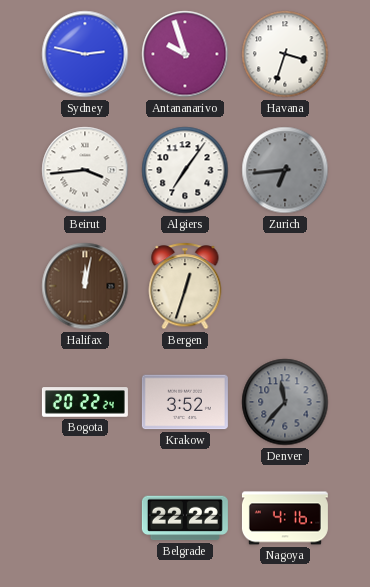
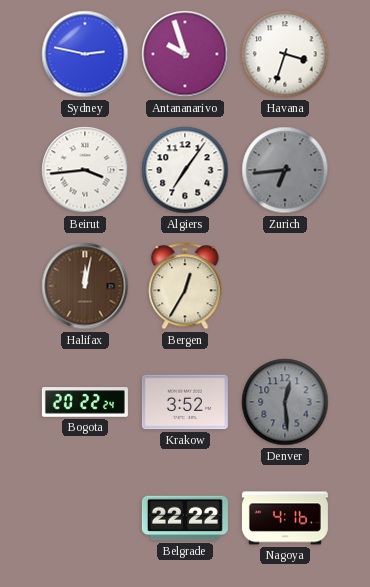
Bergen: 12:33 -> 12:35
Denver: 11:37 -> 12:29
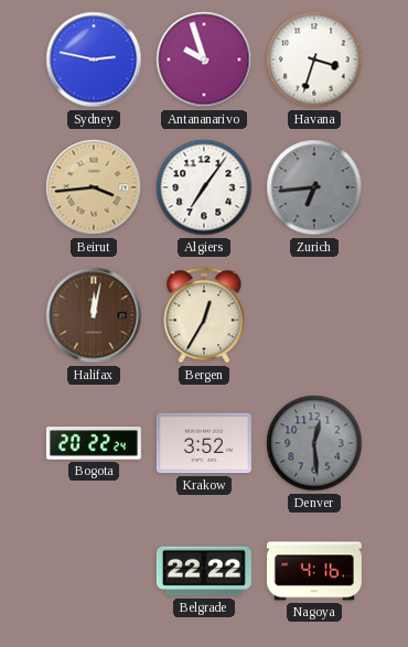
Beirut dial: white -> champagne
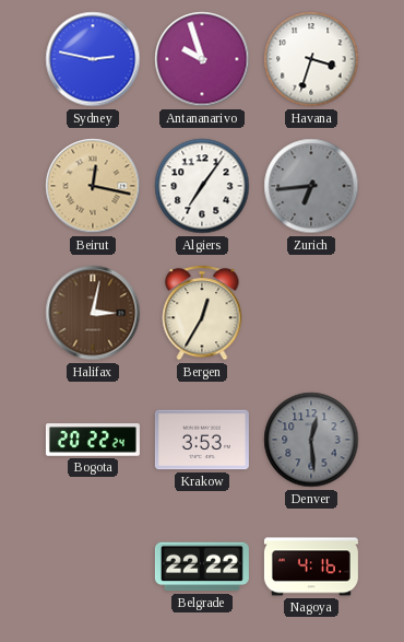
Beirut: 3:44 -> 12:17
Halifax: 12:02 -> 3:02
Krakow: 3:52 -> 3:53
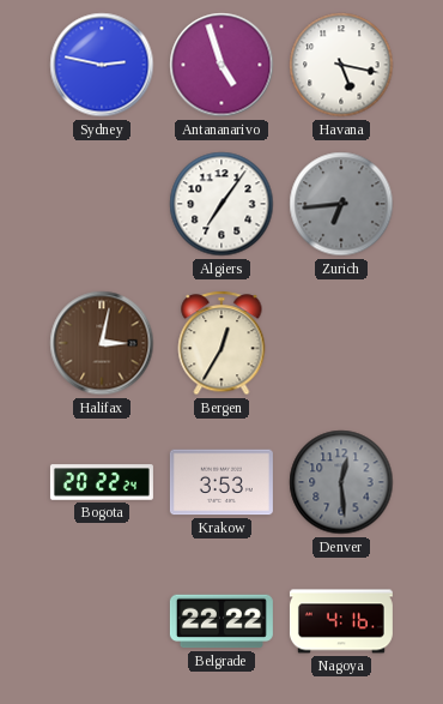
Antananarivo: 9:57 -> 4:57
Havana: 3:33 -> 5:17
Beirut: 12:17 -> none
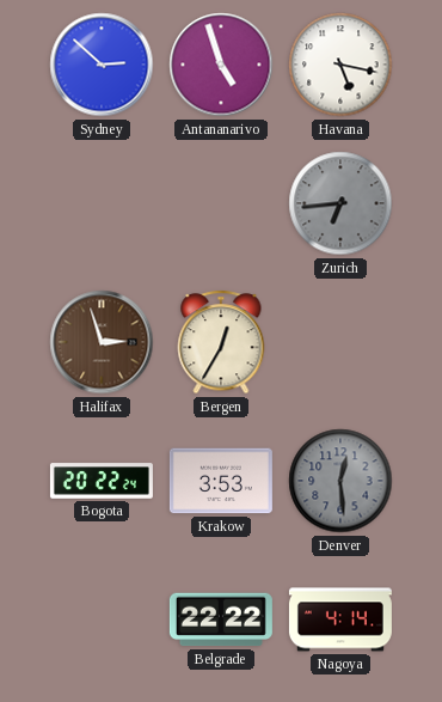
Sydney: 2:47 -> 2:52
Algiers: 7:06 -> none
Halifax: 3:02 -> 2:57
Nagoya: 4:16 -> 4:14
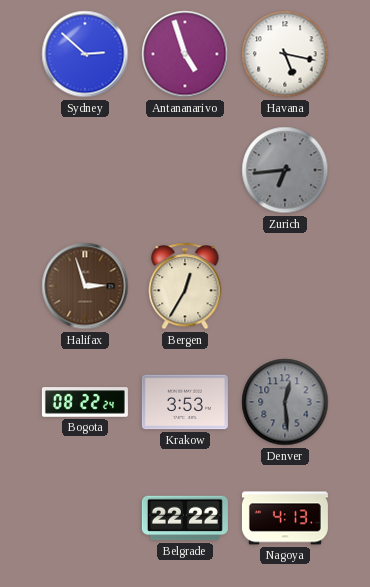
Bogota: 20:22 -> 08:22
Nagoya: 4:14 -> 4:13
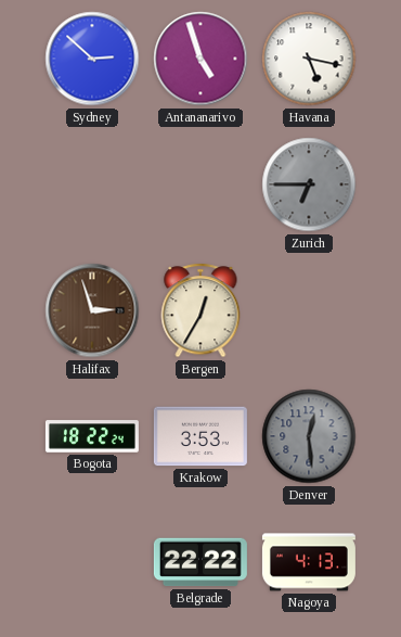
Zurich: 6:44 -> 6:45
Bogota: 08:22 -> 18:22
